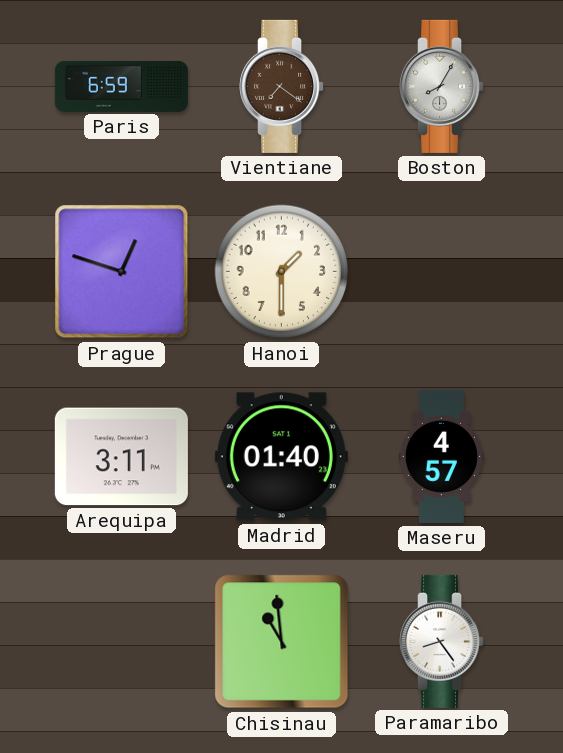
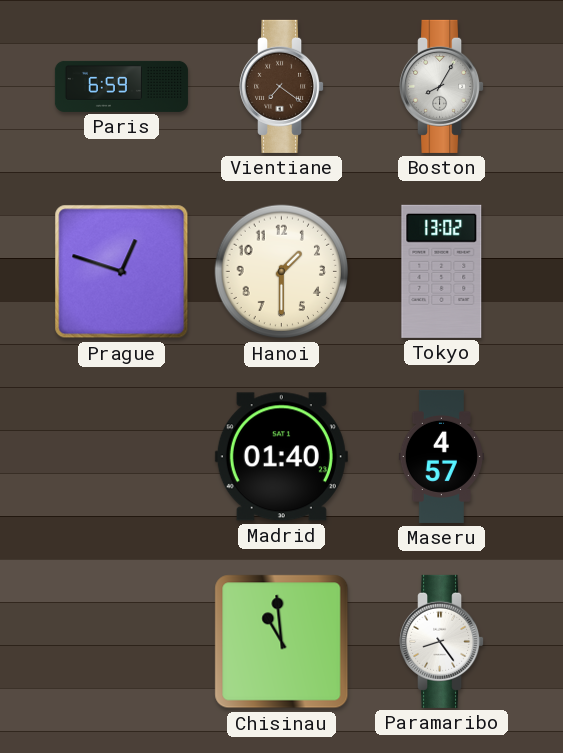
Tokyo: none -> 13:02
Arequipa: 3:11 -> none
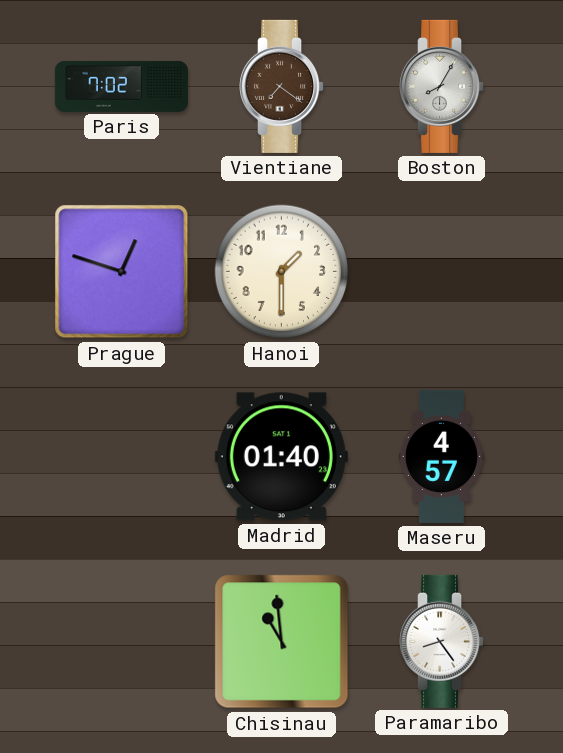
Paris: 6:59 -> 7:02
Tokyo: 13:02 -> none
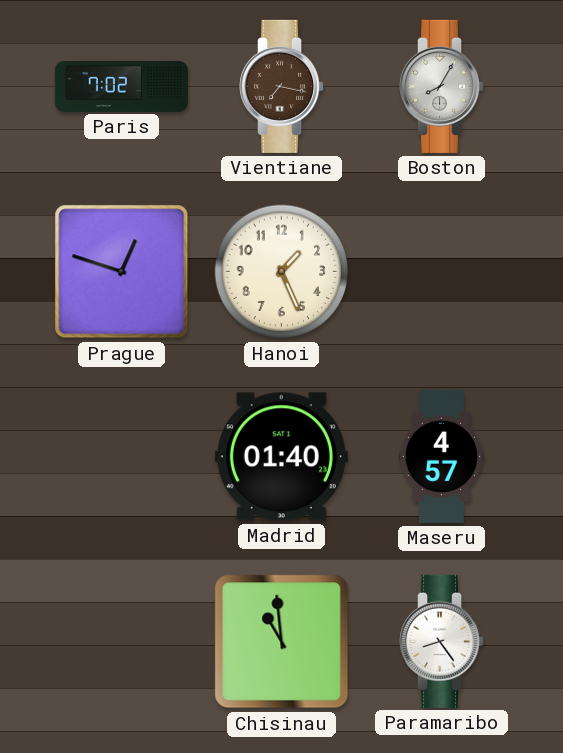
Vientiane: 7:21 -> 7:17
Hanoi: 1:30 -> 1:26
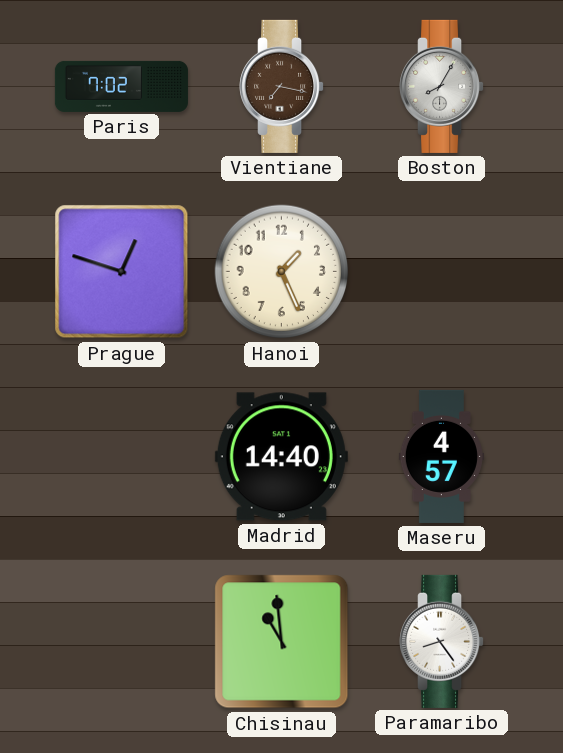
Madrid: 01:40 -> 14:40
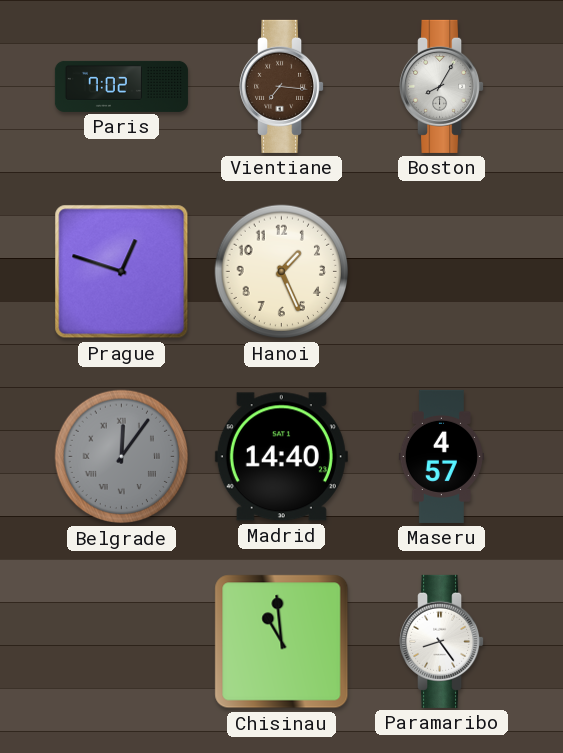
Vientiane: 7:17 -> 7:16
Belgrade: none -> 12:06
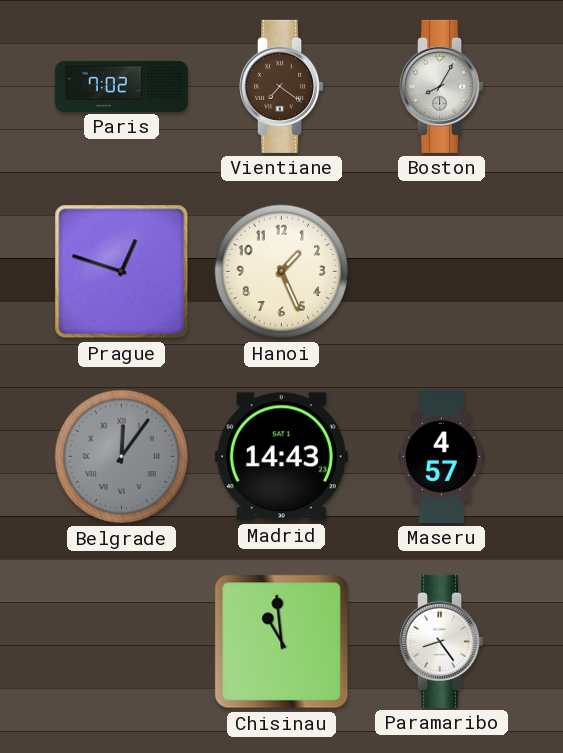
Vientiane: 7:16 -> 7:21
Madrid: 14:40 -> 14:43
